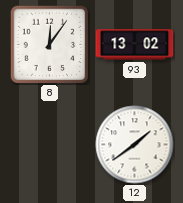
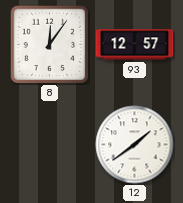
93: 13:02 -> 12:57
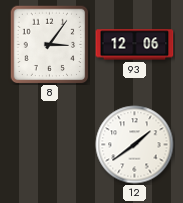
8: 12:06 -> 3:06
93: 12:57 -> 12:06
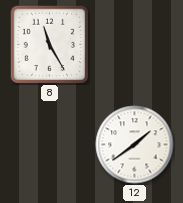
8: 3:06 -> 11:25
93: 12:06 -> none
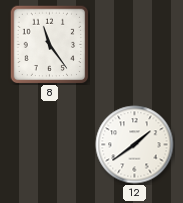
8: 11:25 -> 11:24
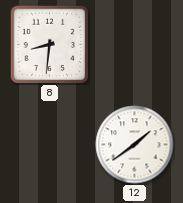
8: 11:24 -> 8:31
